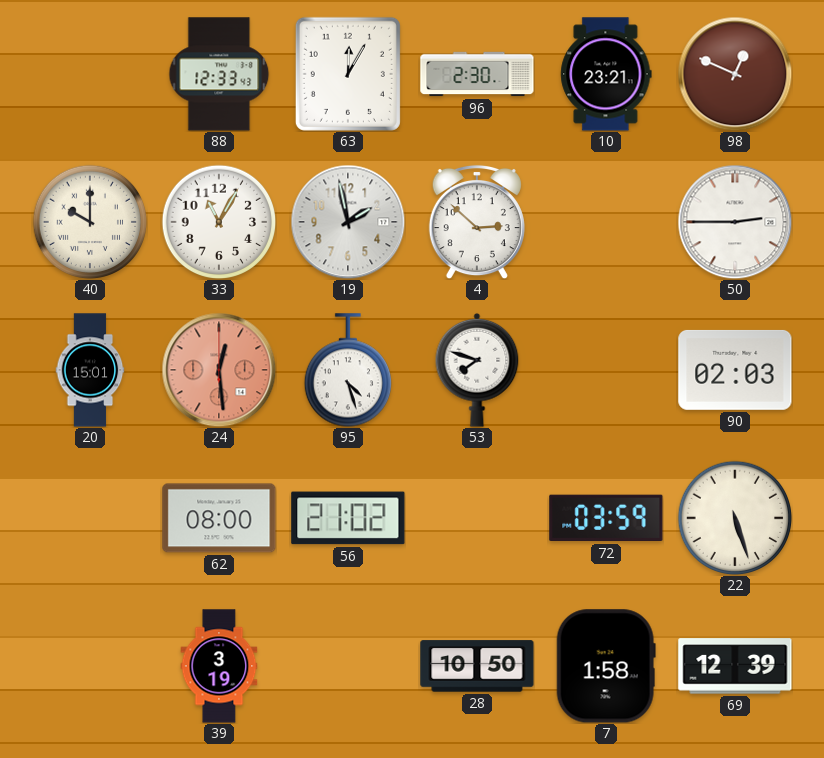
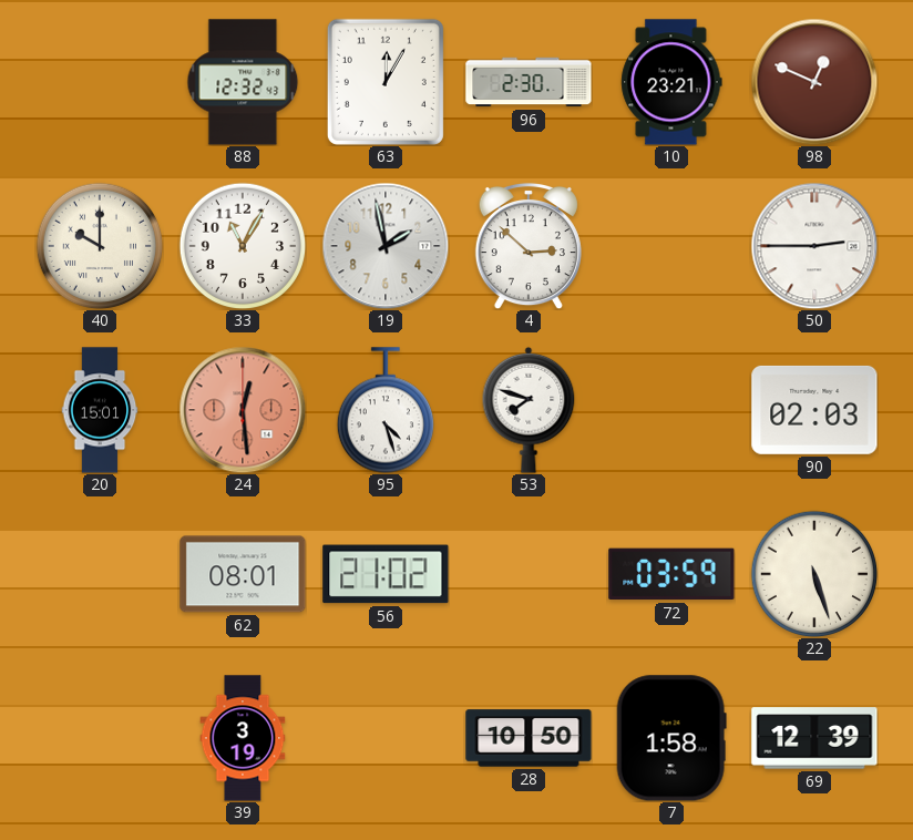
88: 12:33 -> 12:32
62: 08:00 -> 08:01
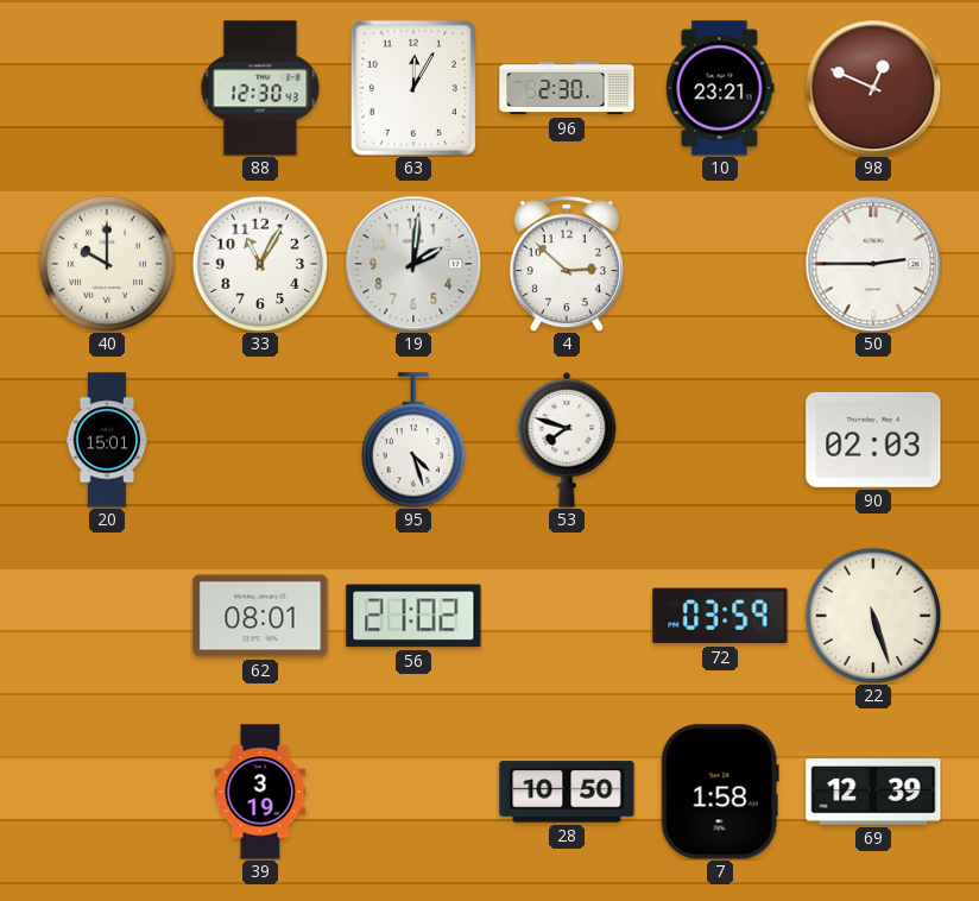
88: 12:32 -> 12:30
19: 1:58 -> 2:01
24: 12:29 -> none
